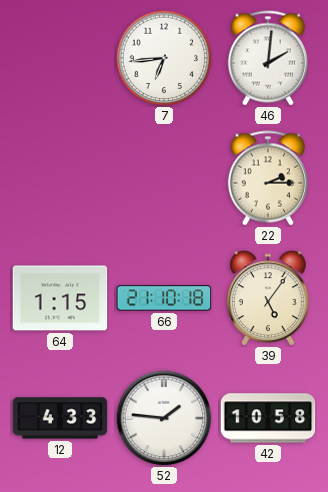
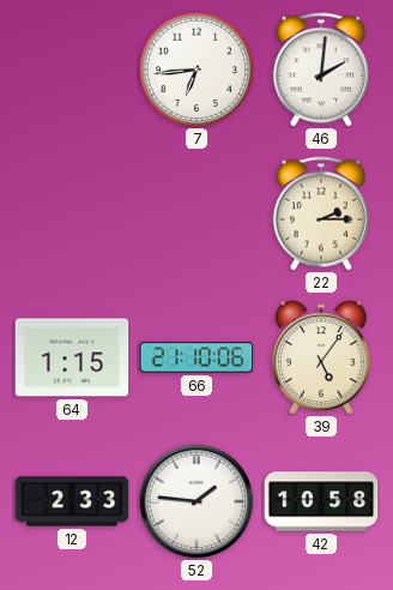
66: 21:10:18 -> 21:10:06
12: 4:33 -> 2:33
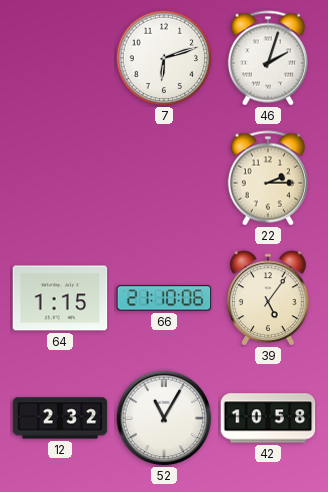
7: 6:44 -> 6:12
46: 2:01 -> 2:03
12: 2:33 -> 2:32
52: 1:46 -> 11:05
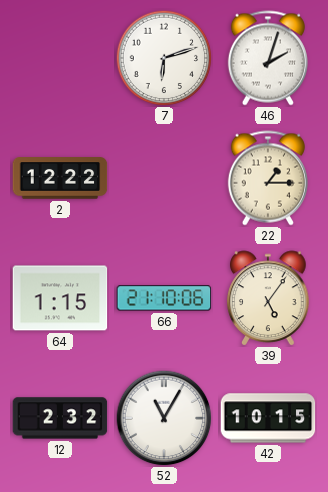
2: none -> 12:22
22: 2:15 -> 1:15
42: 10:58 -> 10:15
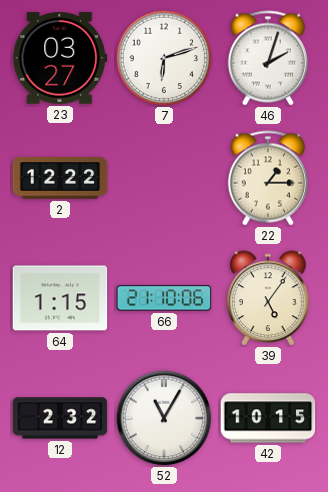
23: none -> 03:27
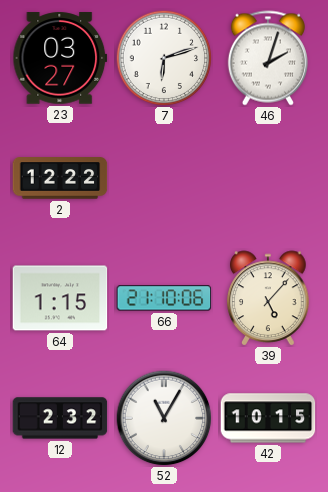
22: 1:15 -> none
39: 5:06 -> 5:07
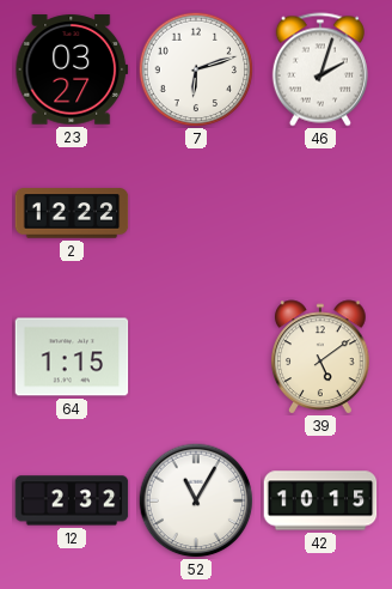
66: 21:10 -> none
39: 5:07 -> 5:09
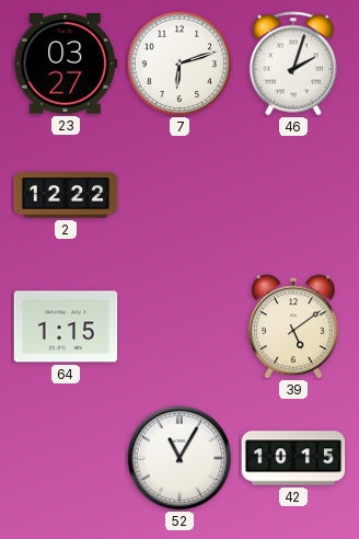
12: 2:32 -> none
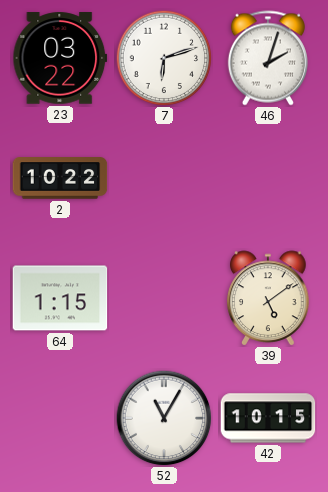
23: 03:27 -> 03:22
2: 12:22 -> 10:22
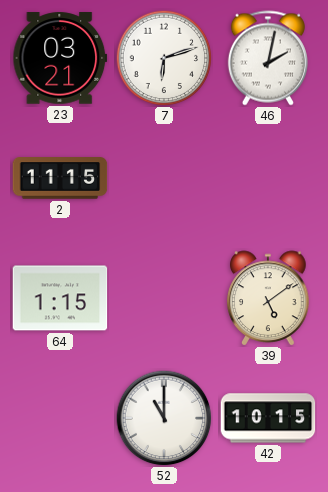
23: 03:22 -> 03:21
46: 2:03 -> 2:02
2: 10:22 -> 11:15
52: 11:05 -> 11:00
